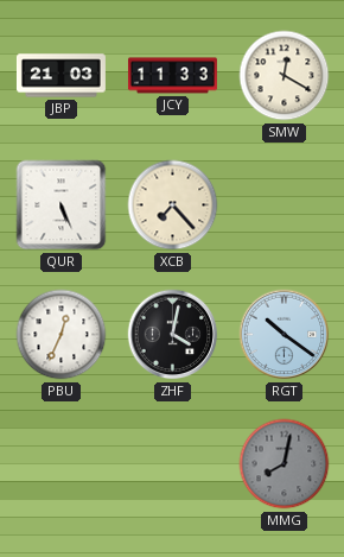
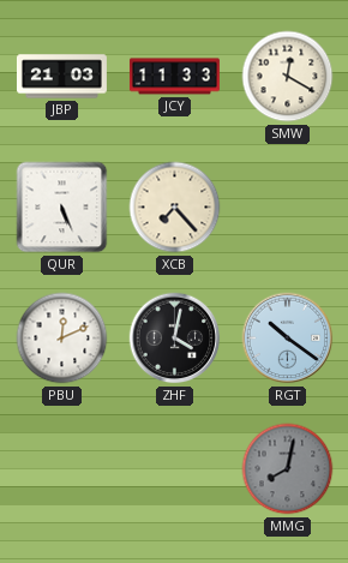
PBU: 12:34 -> 12:11
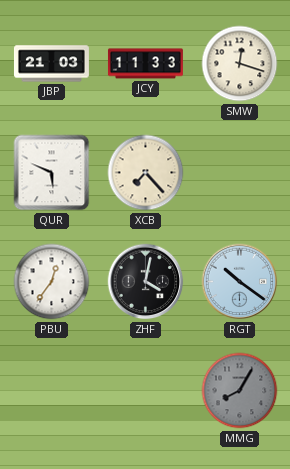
SMW: 12:20 -> 12:18
QUR: 5:26 -> 5:49
PBU: 12:11 -> 12:36
MMG: 8:02 -> 8:05
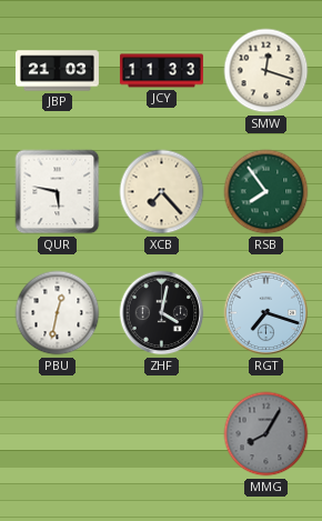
QUR: 5:49 -> 5:47
RSB: none -> 7:54
PBU: 12:36 -> 12:32
RGT: 10:21 -> 7:18
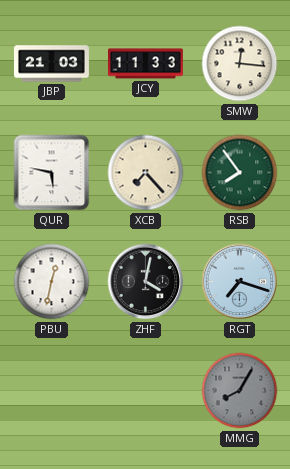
SMW: 12:18 -> 12:16
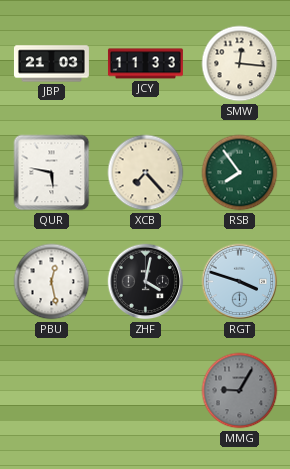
PBU: 12:32 -> 12:28
RGT: 7:18 -> 3:48
MMG: 8:05 -> 9:05
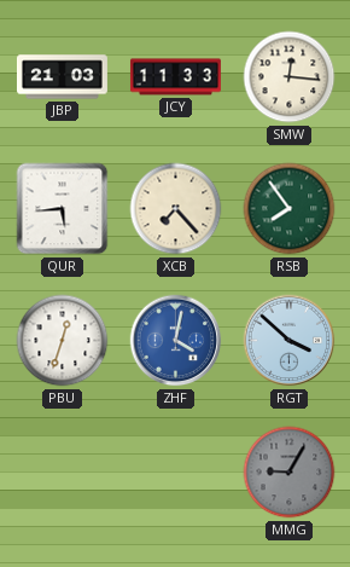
QUR: 5:47 -> 5:44
PBU: 12:28 -> 12:33
ZHF dial: black -> blue
RGT: 3:48 -> 3:52
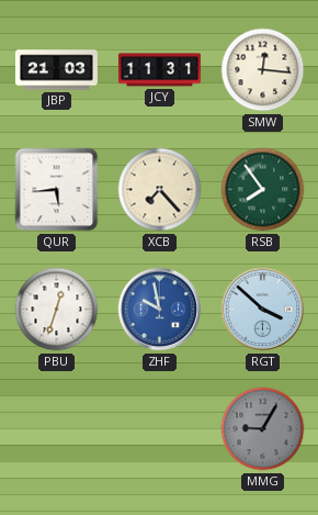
JCY: 11:33 -> 11:31
ZHF: 4:02 -> 9:58
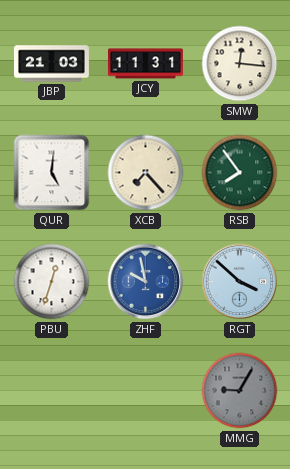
QUR: 5:44 -> 5:01
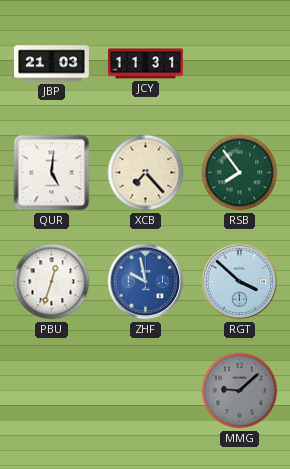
SMW: 12:16 -> none
MMG: 9:05 -> 9:08
